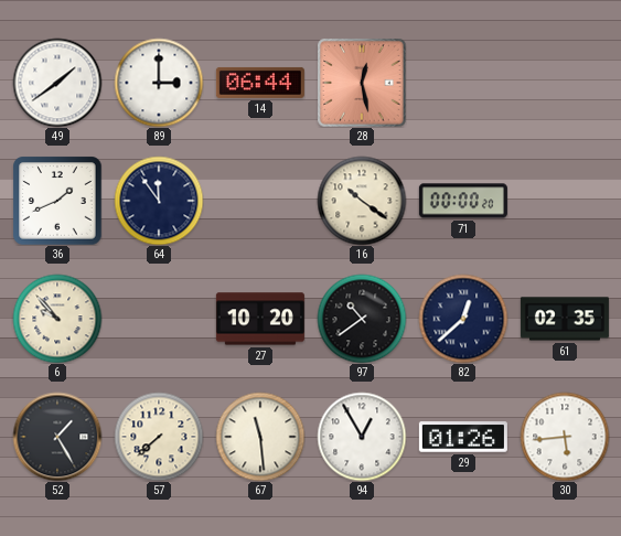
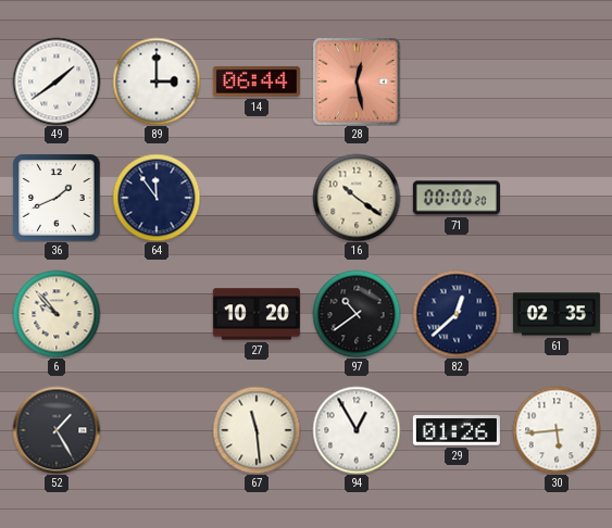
57: 7:38 -> none
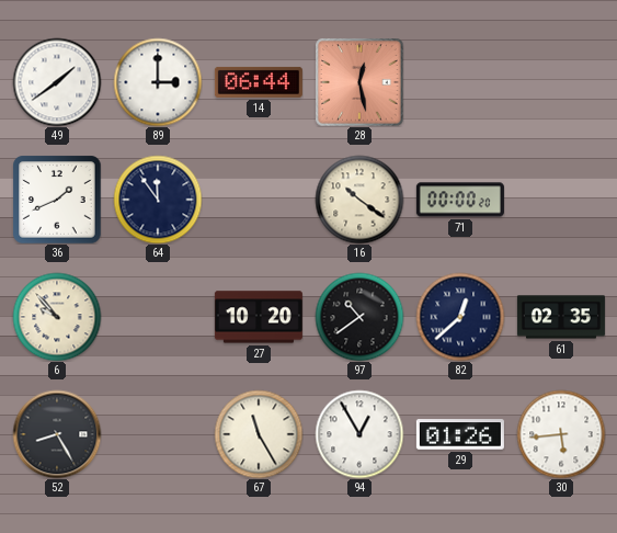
52: 1:25 -> 8:25
67: 11:29 -> 11:25
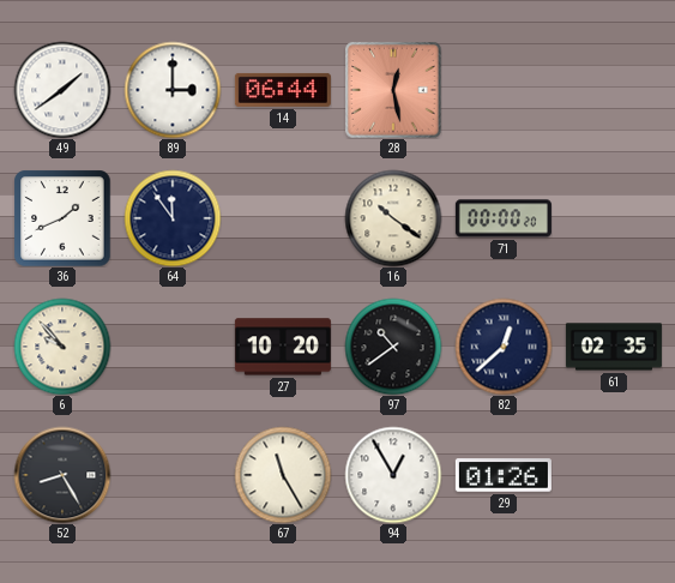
30: 5:44 -> none
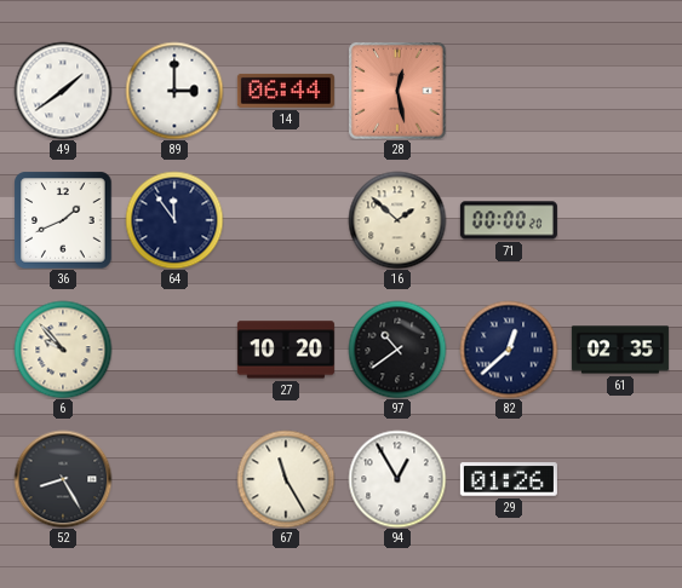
16: 10:21 -> 1:52
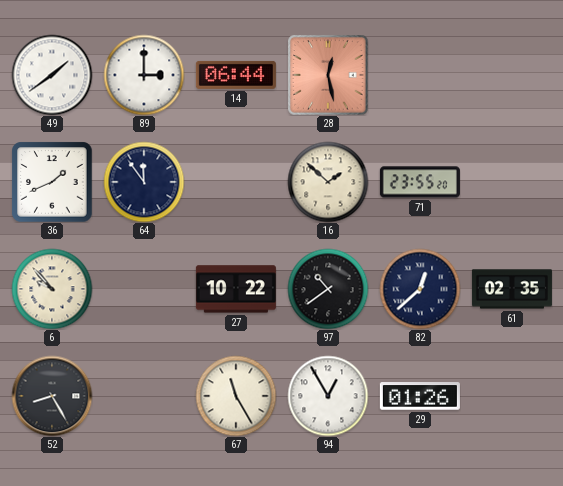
71: 00:00 -> 23:55
27: 10:20 -> 10:22
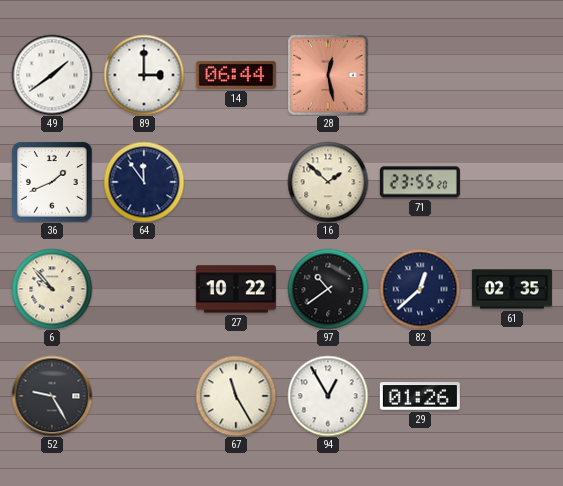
52: 8:25 -> 9:25
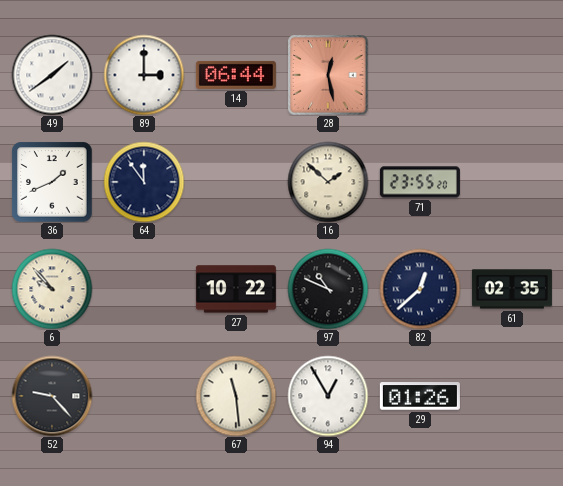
97: 10:39 -> 10:49
52: 9:25 -> 9:23
67: 11:25 -> 11:29
